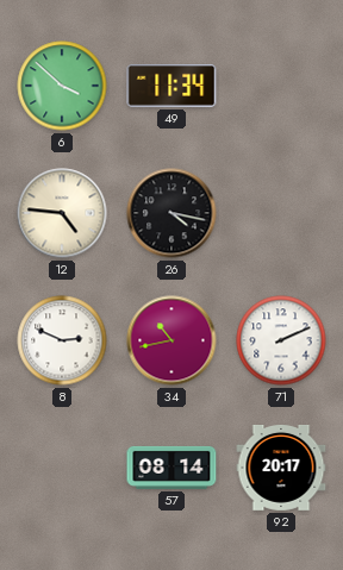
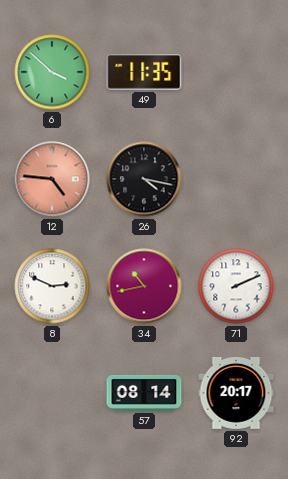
49: 11:34 -> 11:35
12 dial: cream -> salmon
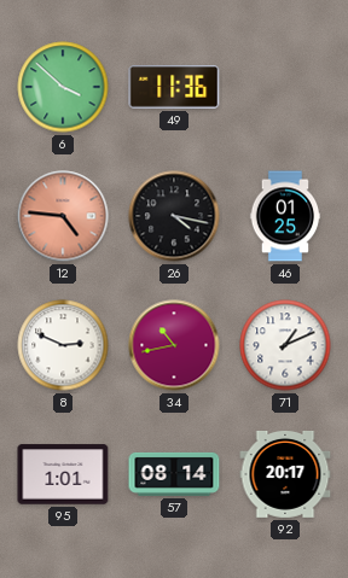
49: 11:35 -> 11:36
46: none -> 01:25
71: 2:11 -> 1:11
95: none -> 1:01
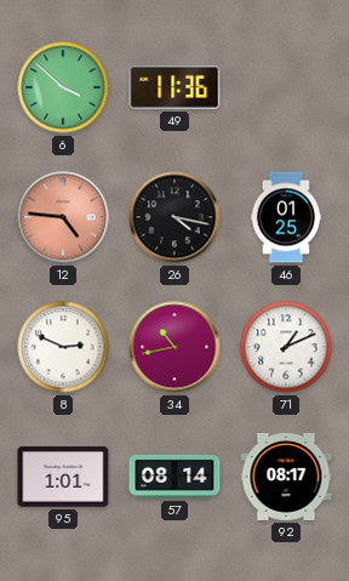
92: 20:17 -> 08:17
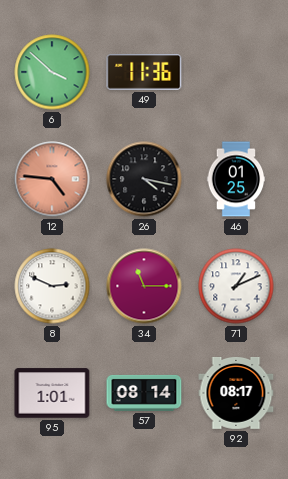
34: 10:43 -> 11:15
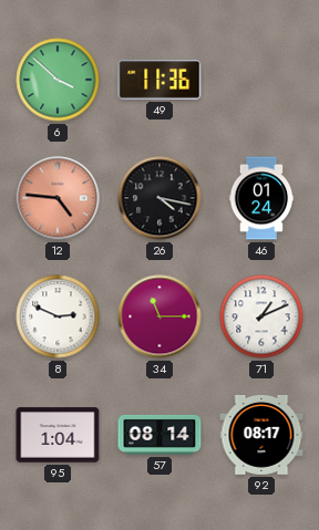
46: 01:25 -> 01:24
95: 1:01 -> 1:04
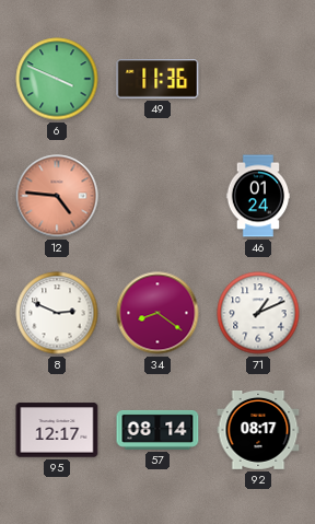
6: 3:52 -> 3:49
26: 4:17 -> none
34: 11:15 -> 8:21
95: 1:04 -> 12:17
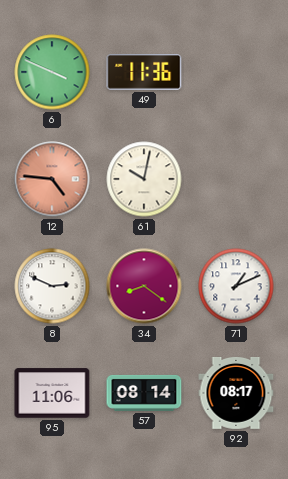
61: none -> 10:02
46: 01:24 -> none
95: 12:17 -> 11:06
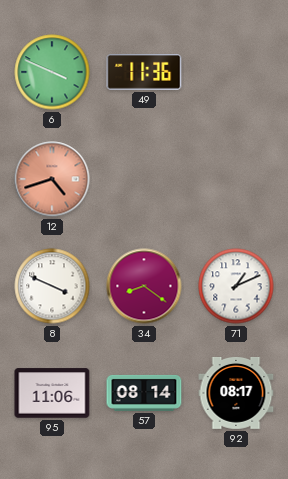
12: 4:46 -> 4:42
61: 10:02 -> none
8: 2:49 -> 3:49
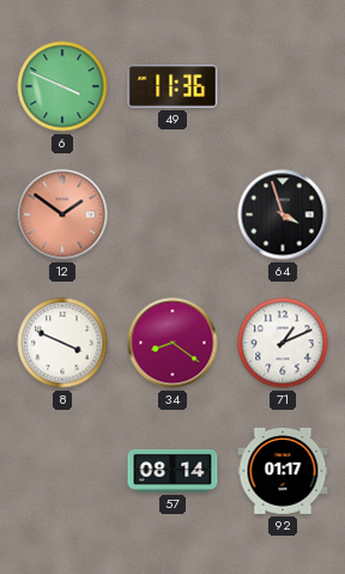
12: 4:42 -> 1:51
64: none -> 3:57
95: 11:06 -> none
92: 08:17 -> 01:17
